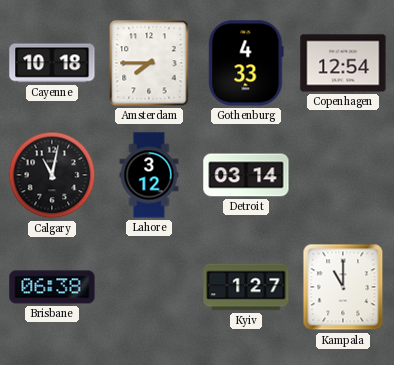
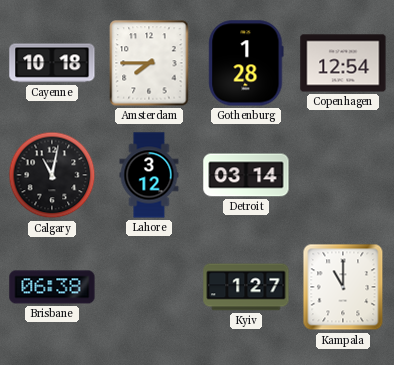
Gothenburg: 4:33 -> 1:28
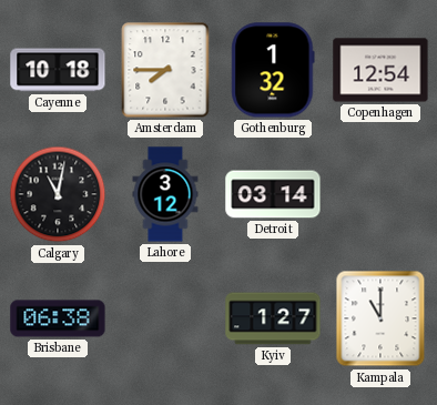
Gothenburg: 1:28 -> 1:32
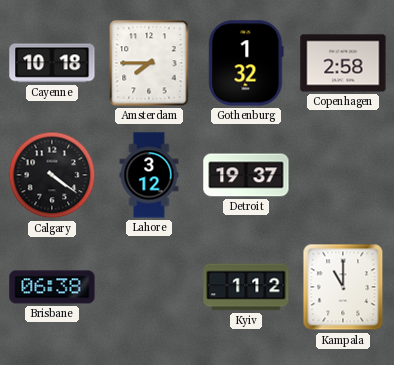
Copenhagen: 12:54 -> 2:58
Calgary: 11:02 -> 4:21
Detroit: 03:14 -> 19:37
Kyiv: 1:27 -> 1:12
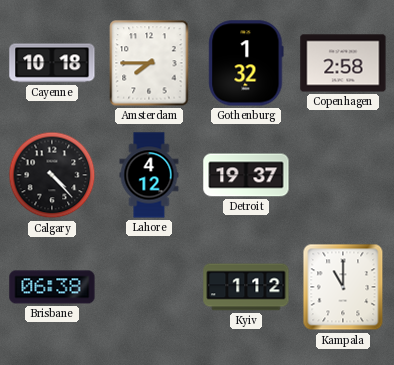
Calgary: 4:21 -> 4:23
Lahore: 3:12 -> 4:12
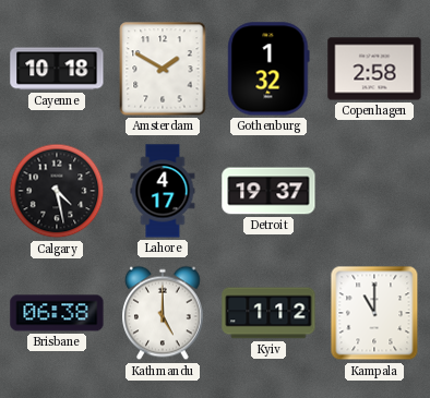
Amsterdam: 7:45 -> 1:50
Calgary: 4:23 -> 4:28
Lahore: 4:12 -> 4:17
Kathmandu: none -> 5:00
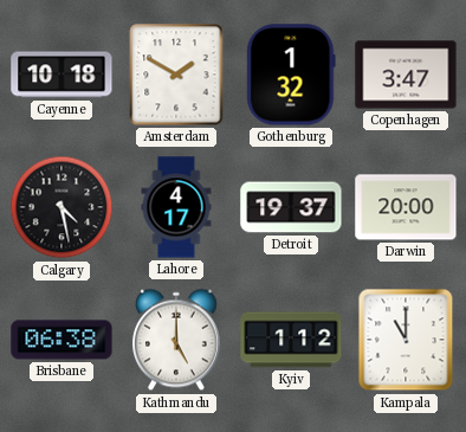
Copenhagen: 2:58 -> 3:47
Darwin: none -> 20:00
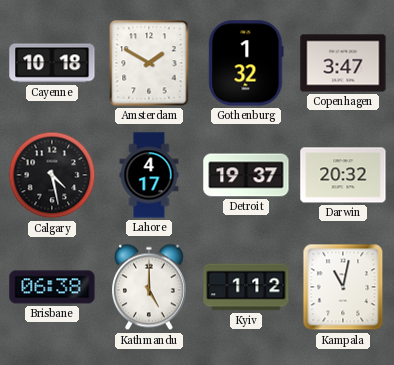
Darwin: 20:00 -> 20:32
Kampala: 11:00 -> 11:02
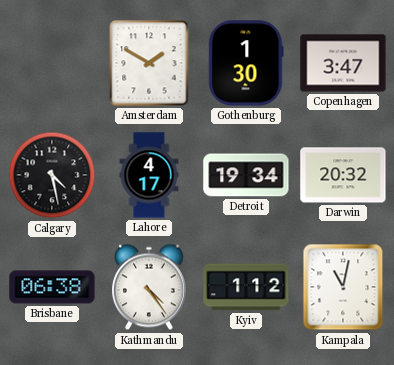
Cayenne: 10:18 -> none
Gothenburg: 1:32 -> 1:30
Detroit: 19:37 -> 19:34
Kathmandu: 5:00 -> 4:24
